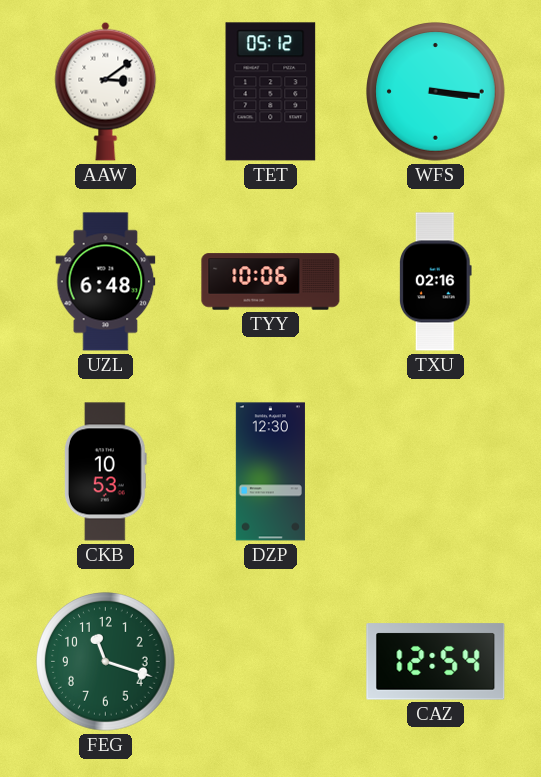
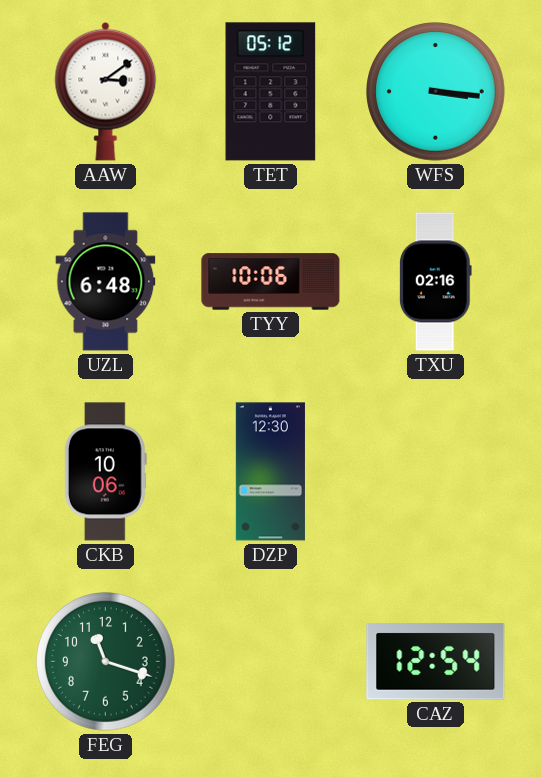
CKB: 10:53 -> 10:06
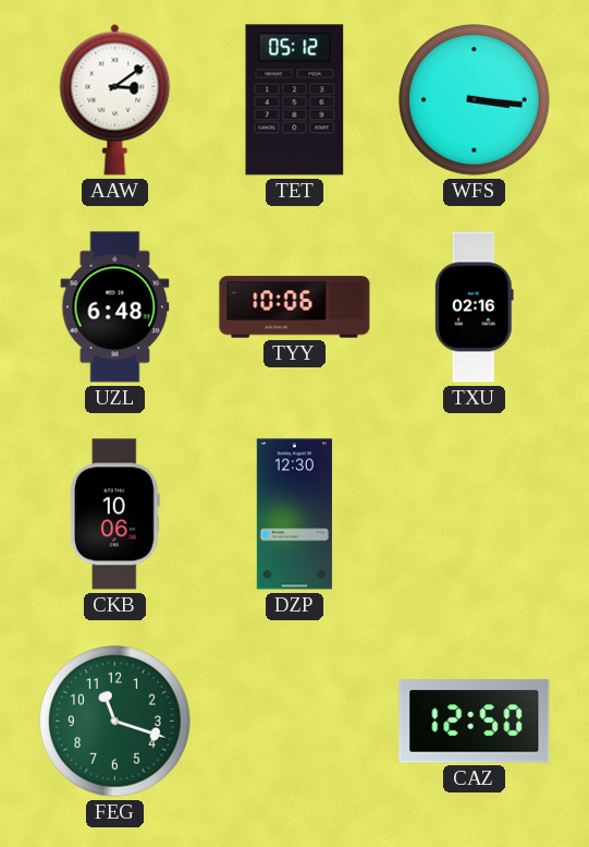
CAZ: 12:54 -> 12:50
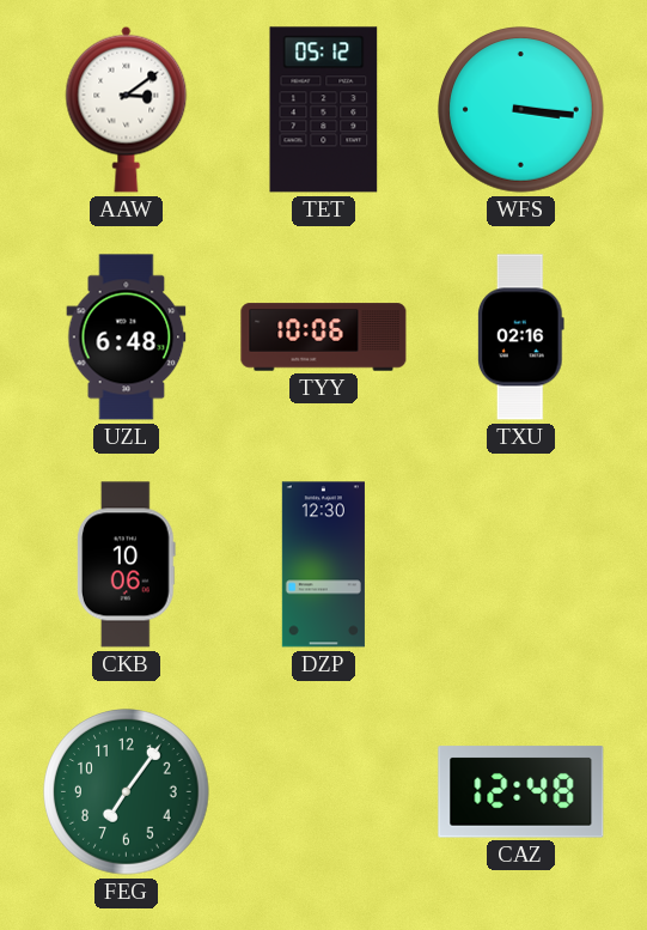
FEG: 11:18 -> 7:06
CAZ: 12:50 -> 12:48
